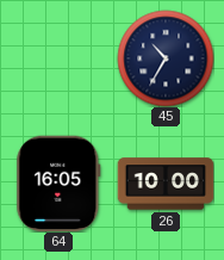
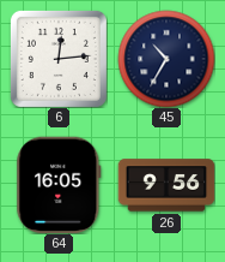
6: none -> 12:14
26: 10:00 -> 9:56
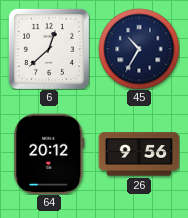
6: 12:14 -> 12:38
64: 16:05 -> 20:12
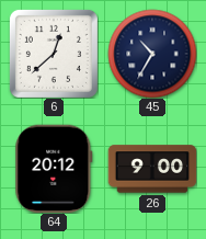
26: 9:56 -> 9:00
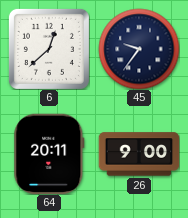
45: 10:35 -> 9:36
64: 20:12 -> 20:11
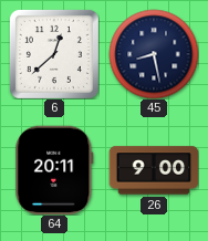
45: 9:36 -> 8:28
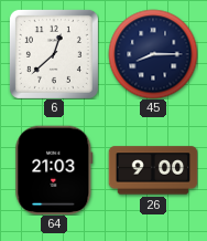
45: 8:28 -> 8:15
64: 20:11 -> 21:03
